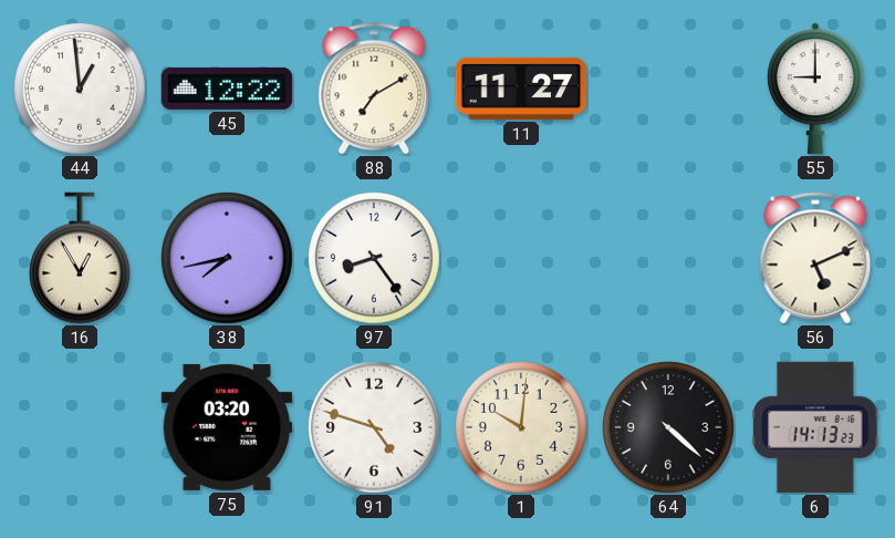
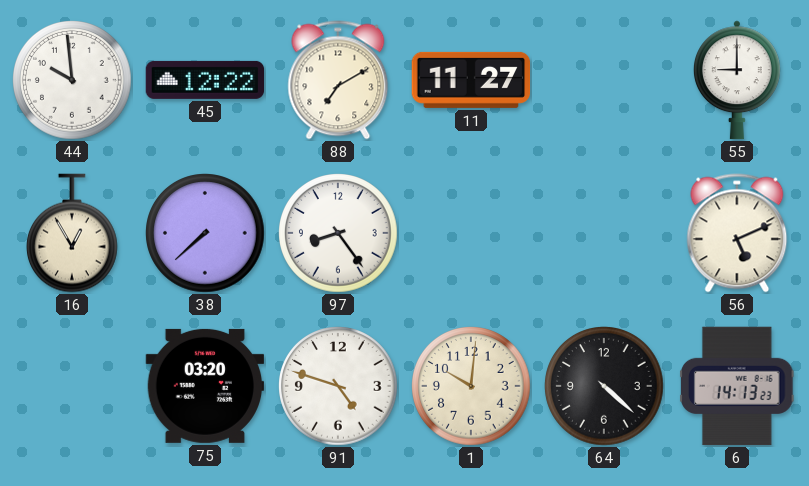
44: 12:59 -> 9:59
38: 7:43 -> 7:38
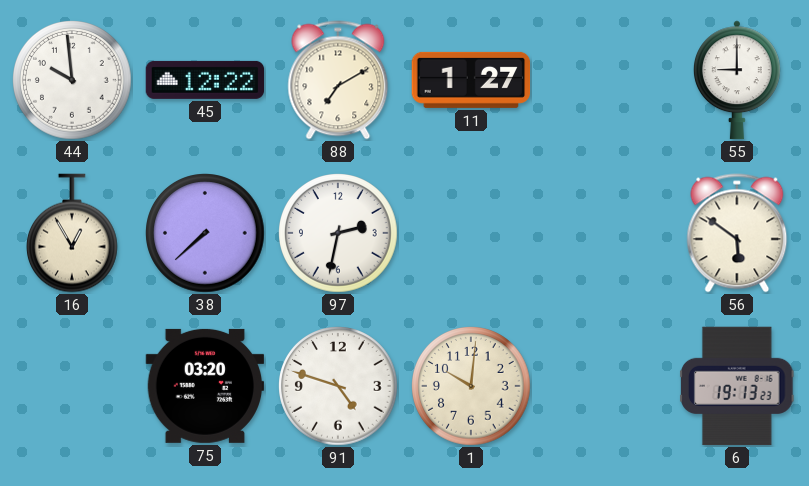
11: 11:27 -> 1:27
97: 8:24 -> 2:32
56: 5:11 -> 5:51
64: 4:22 -> none
6: 14:13 -> 19:13
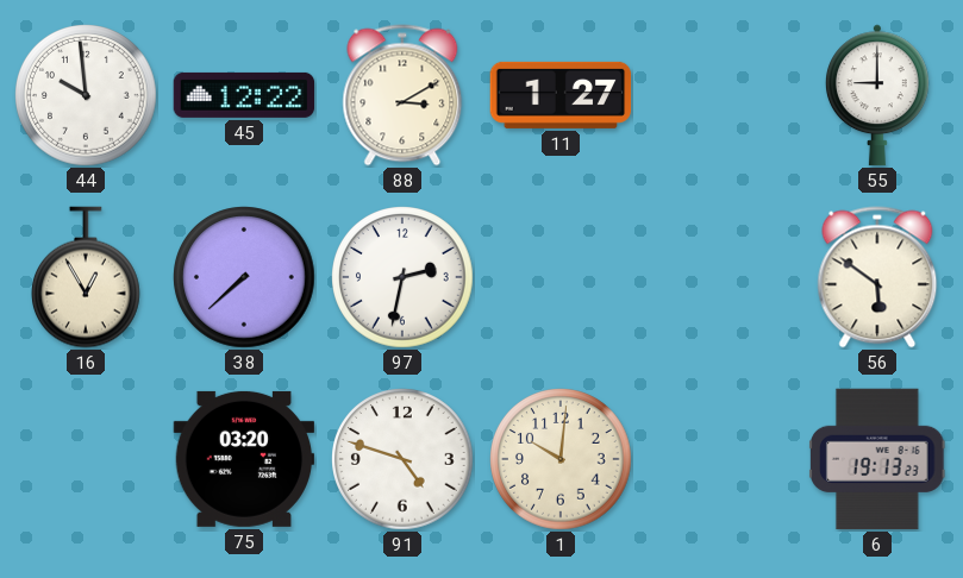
88: 7:10 -> 3:10
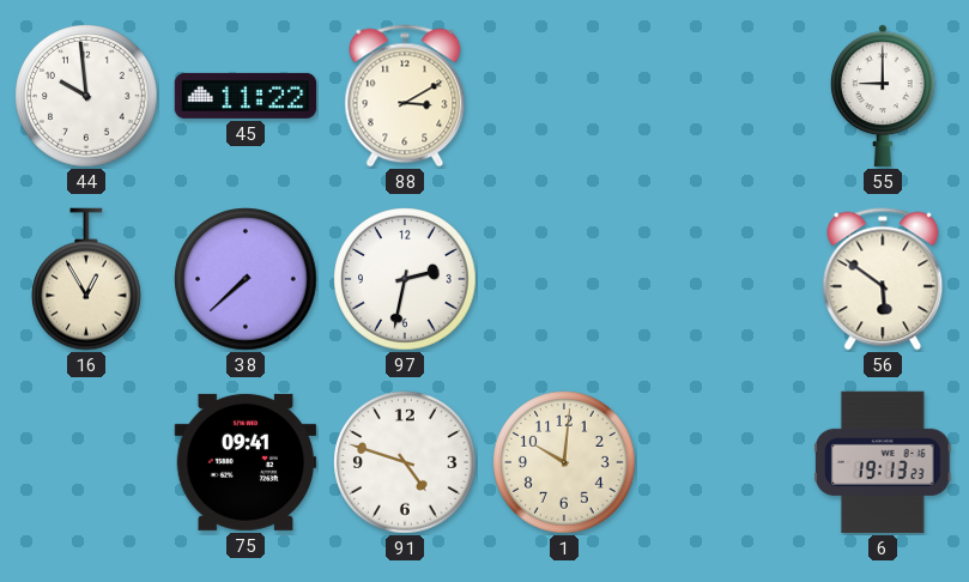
45: 12:22 -> 11:22
11: 1:27 -> none
75: 03:20 -> 09:41
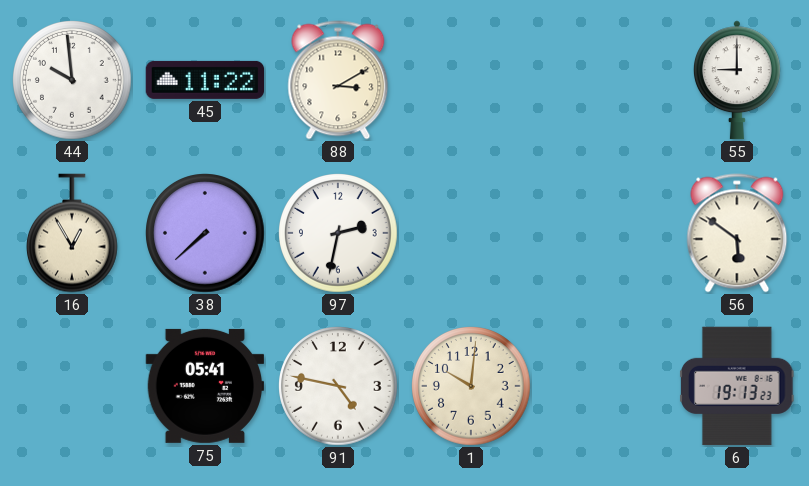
75: 09:41 -> 05:41
91: 4:48 -> 4:47
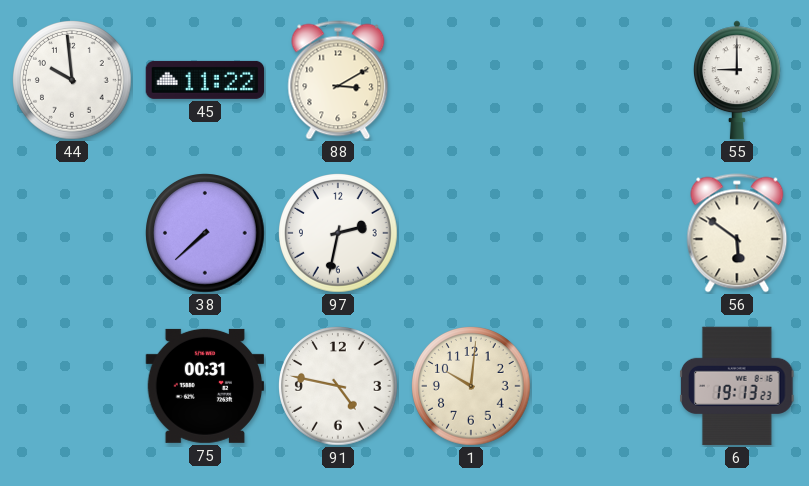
16: 12:55 -> none
75: 05:41 -> 00:31
